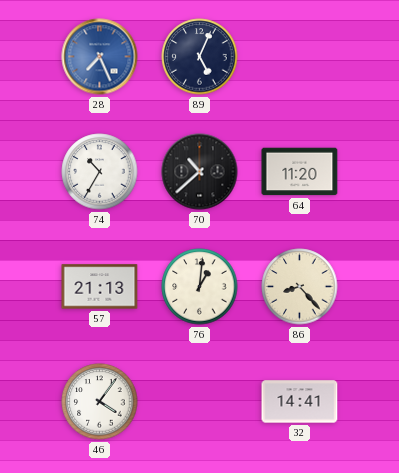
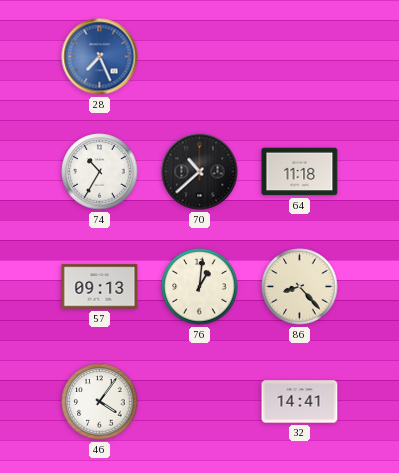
89: 5:04 -> none
64: 11:20 -> 11:18
57: 21:13 -> 09:13
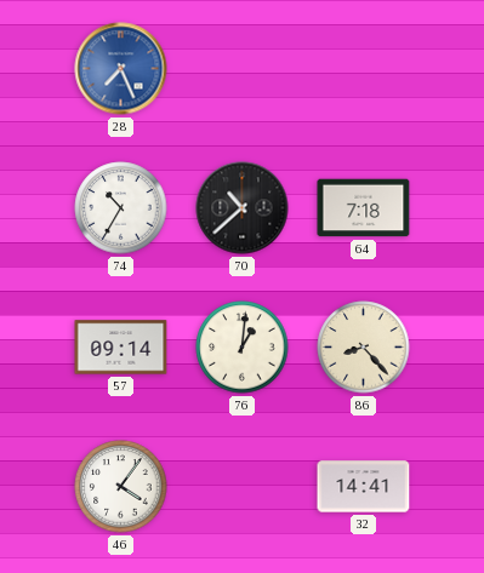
64: 11:18 -> 7:18
57: 09:13 -> 09:14
